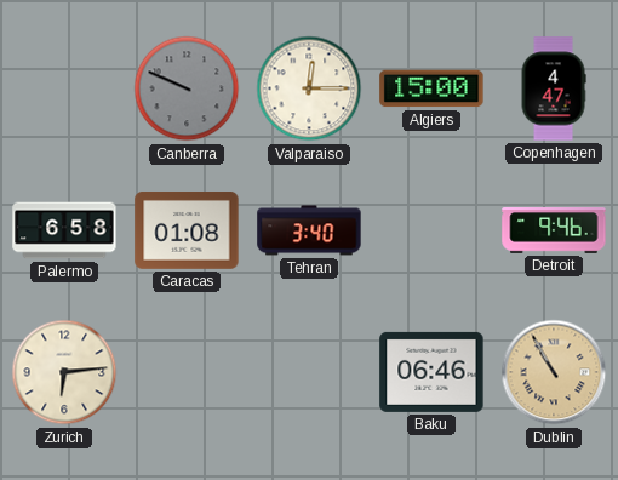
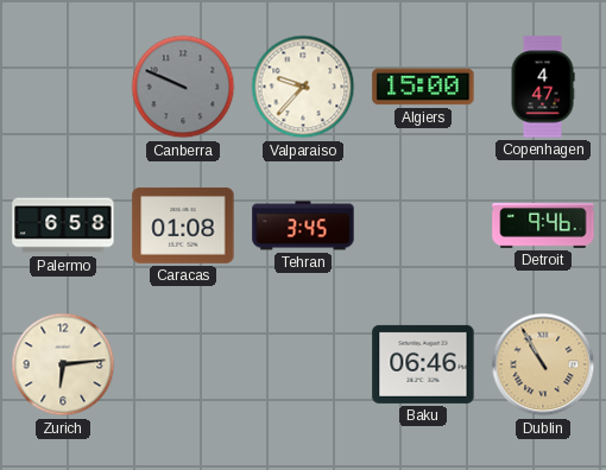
Valparaiso: 12:15 -> 9:37
Tehran: 3:40 -> 3:45
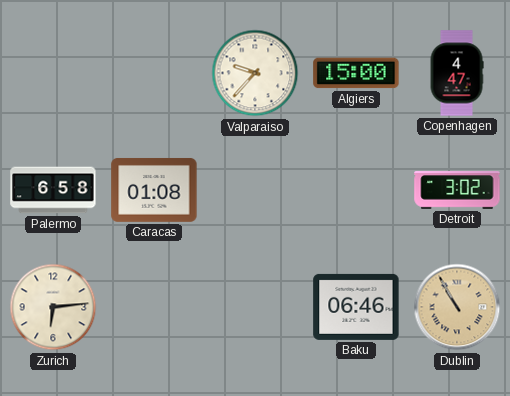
Canberra: 9:49 -> none
Tehran: 3:45 -> none
Detroit: 9:46 -> 3:02
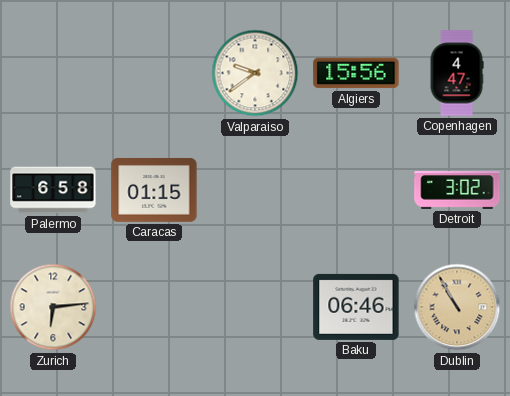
Valparaiso: 9:37 -> 9:39
Algiers: 15:00 -> 15:56
Caracas: 01:08 -> 01:15
